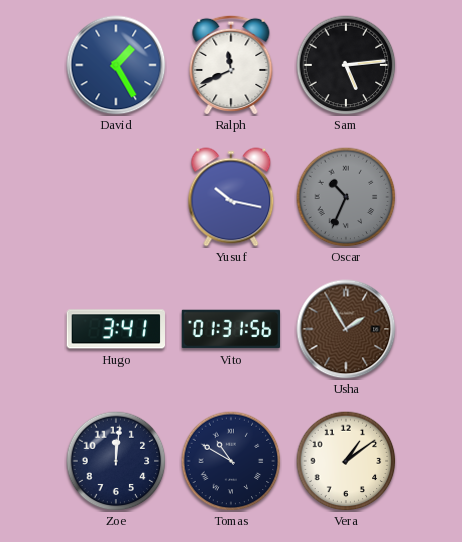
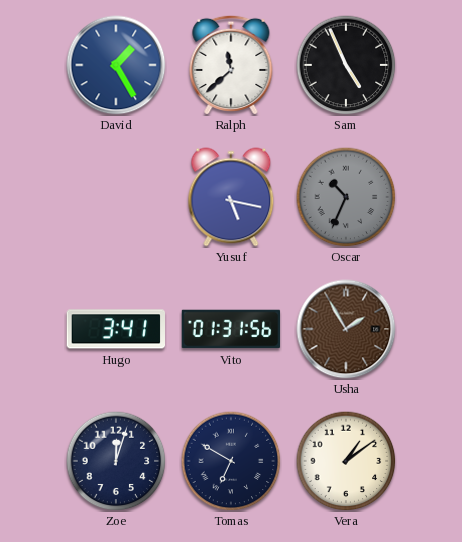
Ralph: 11:41 -> 11:38
Sam: 5:14 -> 4:56
Yusuf: 10:17 -> 5:17
Zoe: 12:01 -> 12:03
Tomas: 10:50 -> 6:50
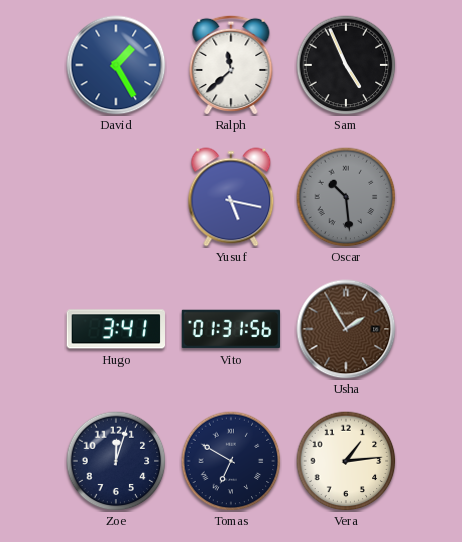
Oscar: 10:34 -> 10:29
Vera: 1:09 -> 1:14
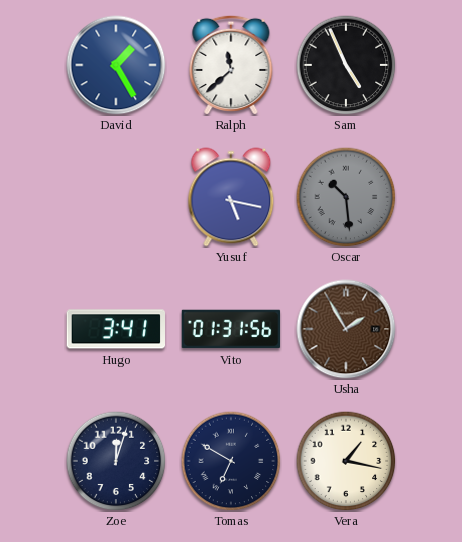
Vera: 1:14 -> 1:17
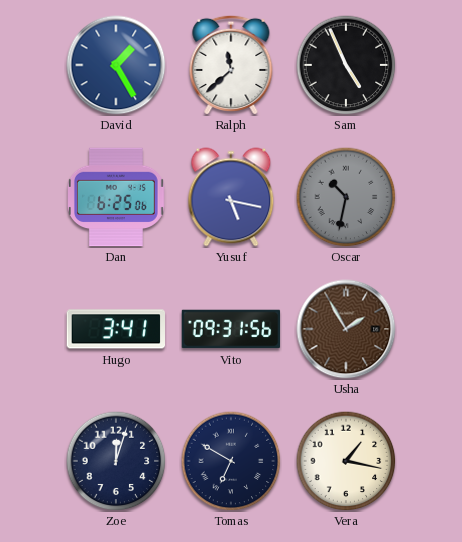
Dan: none -> 6:25
Oscar: 10:29 -> 10:32
Vito: 01:31 -> 09:31
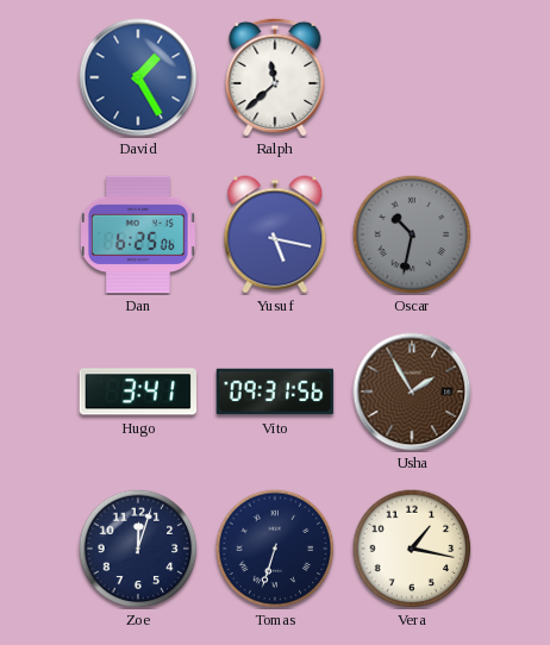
Sam: 4:56 -> none
Tomas: 6:50 -> 6:33
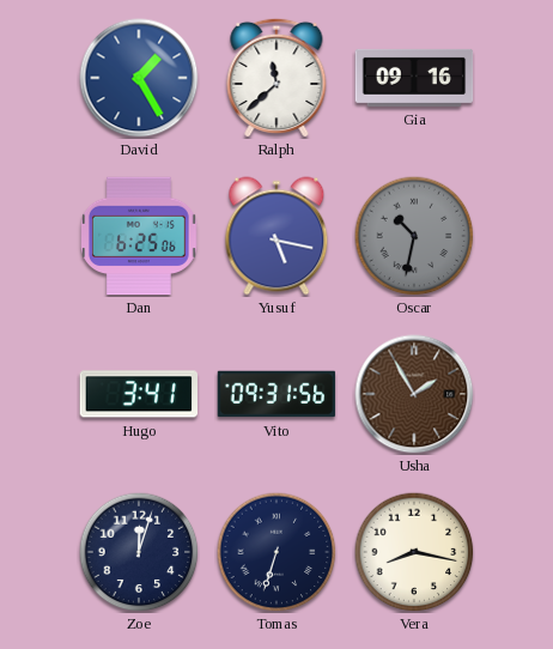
Gia: none -> 09:16
Vera: 1:17 -> 8:17
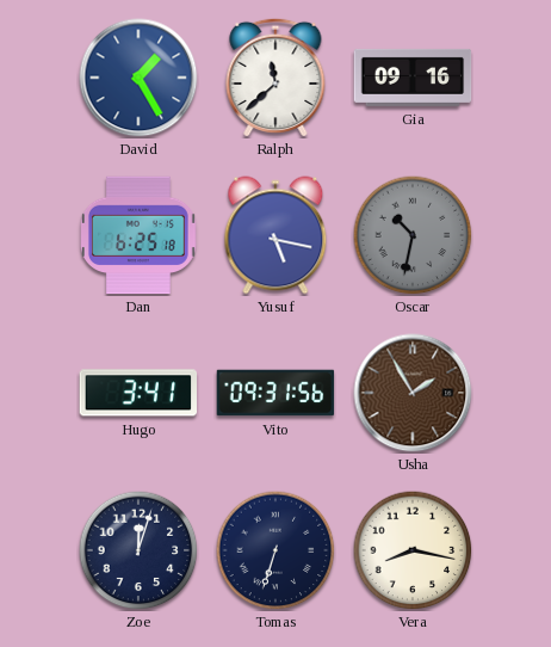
Dan: 6:25:06 -> 6:25:18
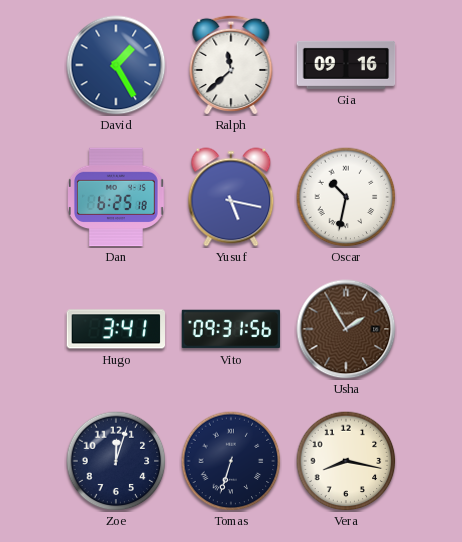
Oscar dial: grey -> white
